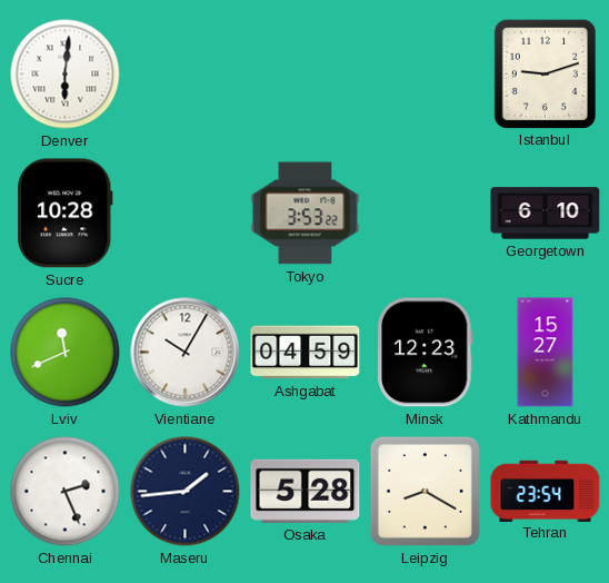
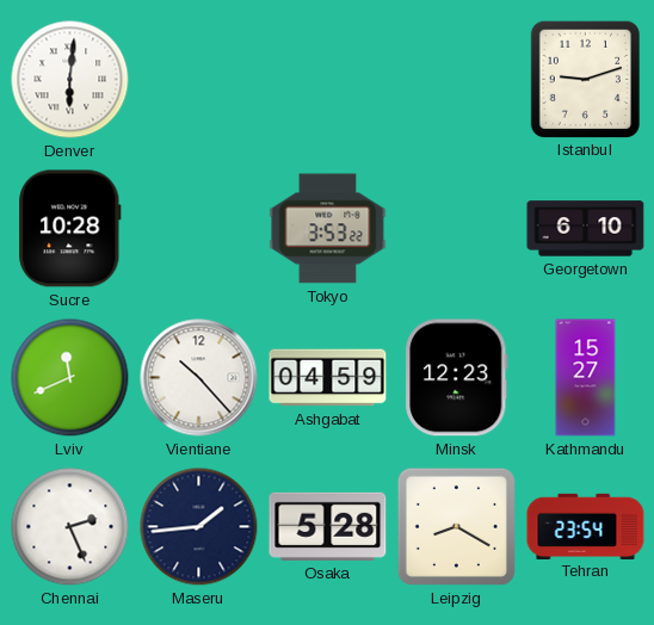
Vientiane: 10:05 -> 10:23
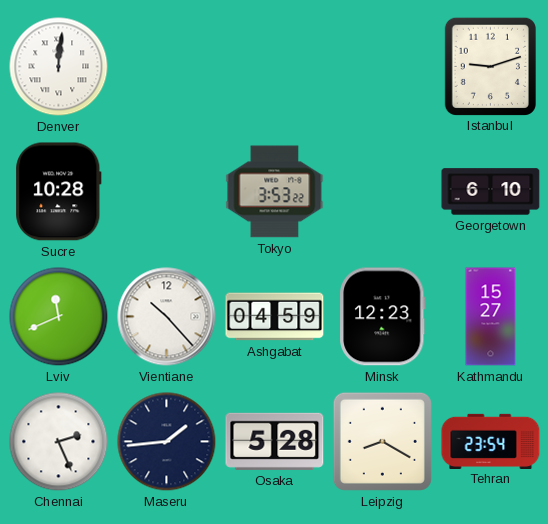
Denver: 6:01 -> 12:01
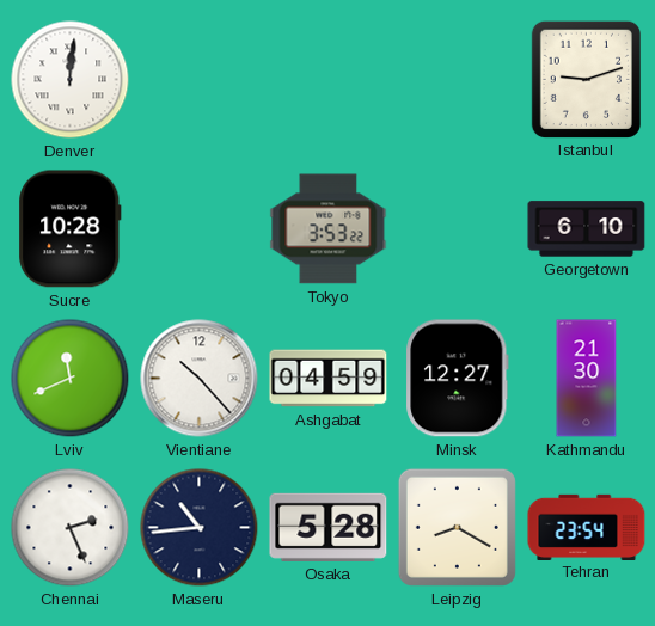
Minsk: 12:23 -> 12:27
Kathmandu: 15:27 -> 21:30
Maseru: 1:44 -> 10:44
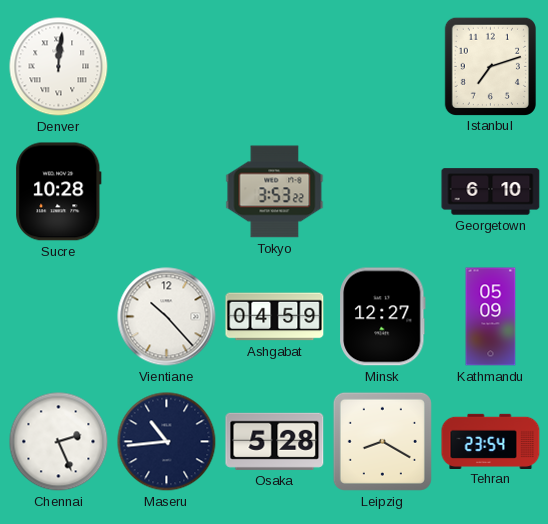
Istanbul: 9:12 -> 7:12
Lviv: 11:41 -> none
Kathmandu: 21:30 -> 05:09
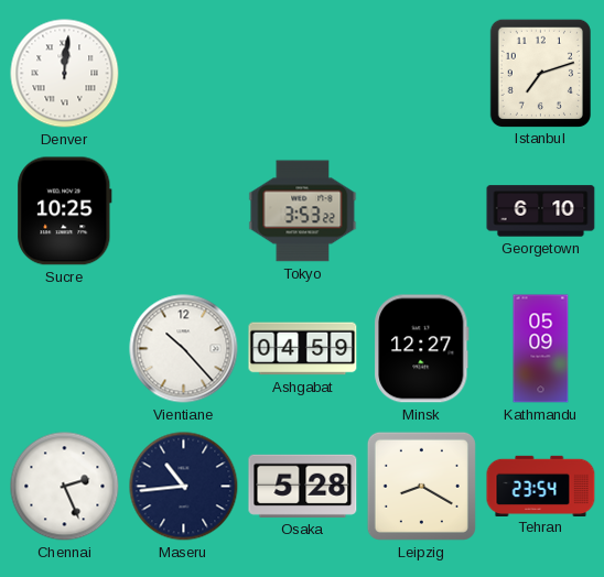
Sucre: 10:28 -> 10:25
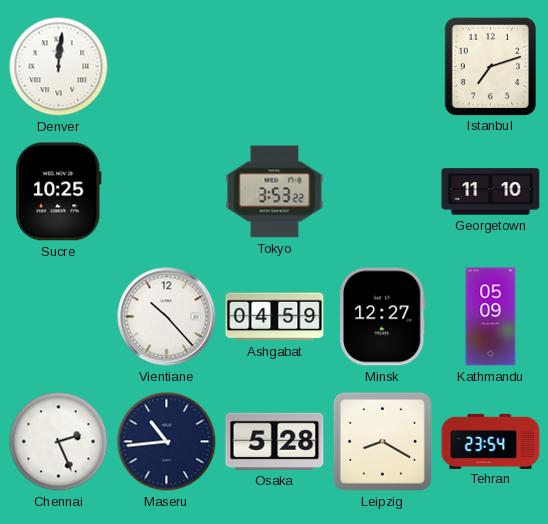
Georgetown: 6:10 -> 11:10
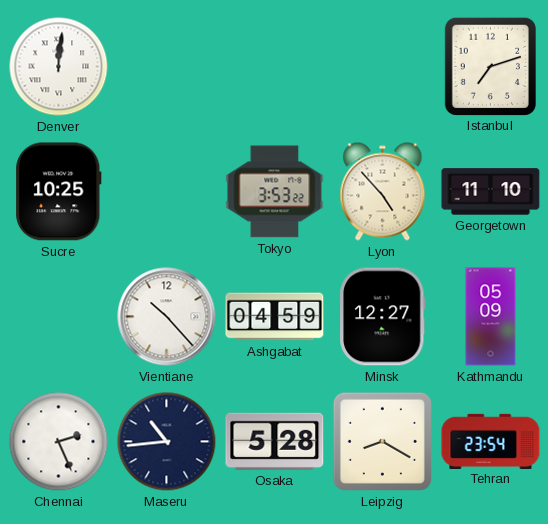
Lyon: none -> 4:53
